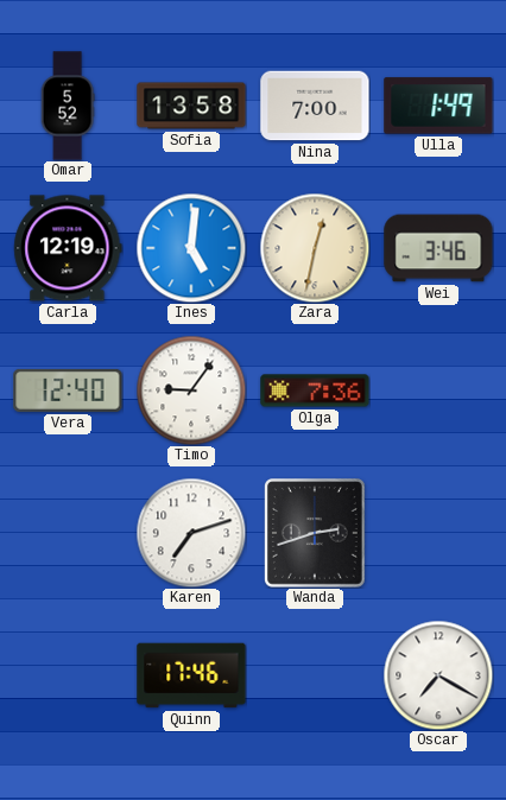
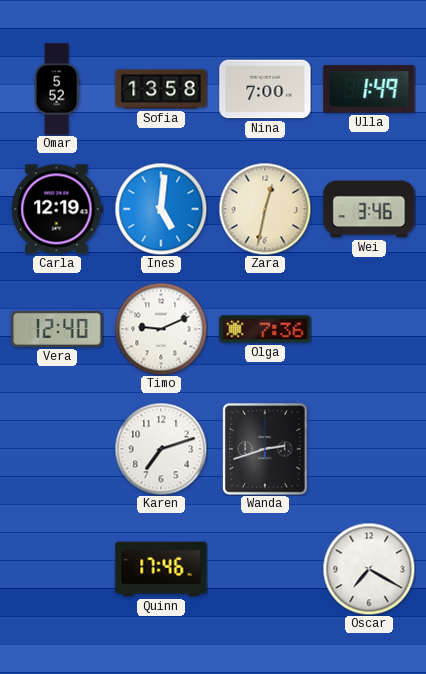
Timo: 9:06 -> 9:11
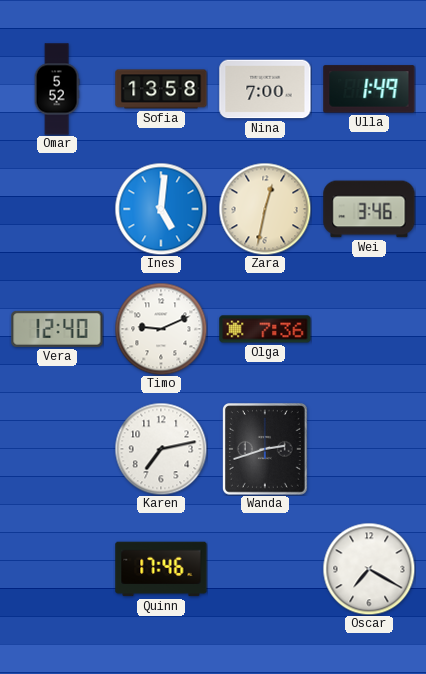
Carla: 12:19 -> none
Karen: 7:12 -> 7:13
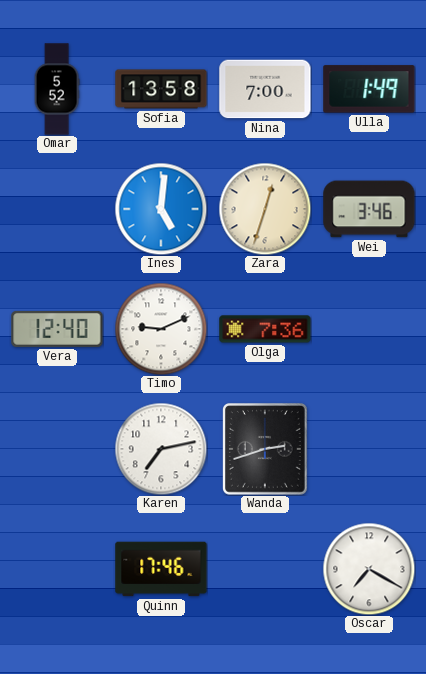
Zara: 12:32 -> 12:33
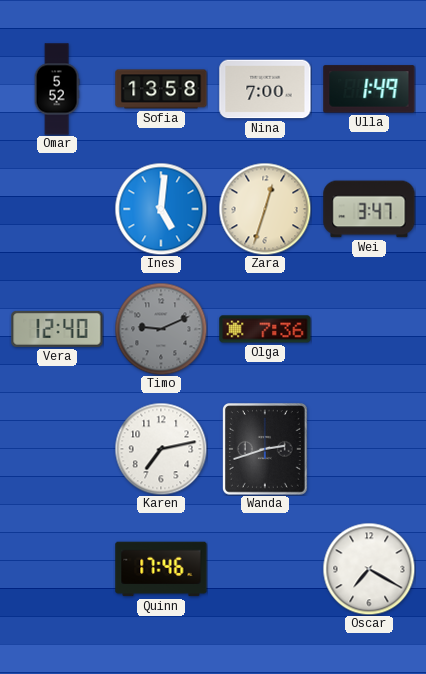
Wei: 3:46 -> 3:47
Timo dial: white -> grey
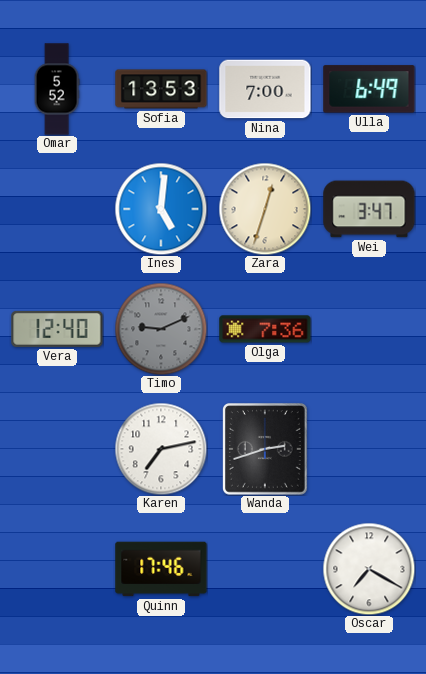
Sofia: 13:58 -> 13:53
Ulla: 1:49 -> 6:49
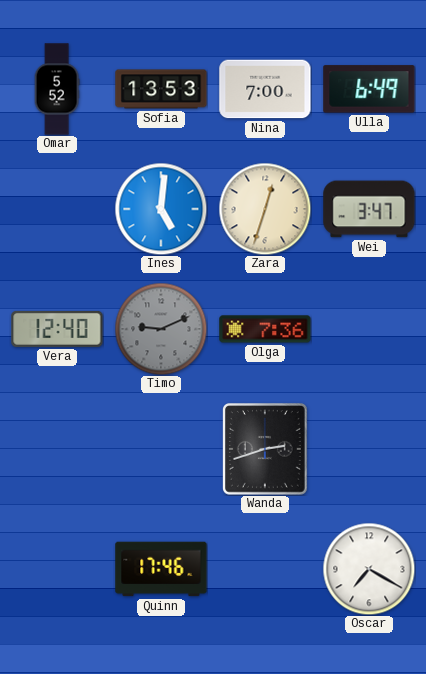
Karen: 7:13 -> none
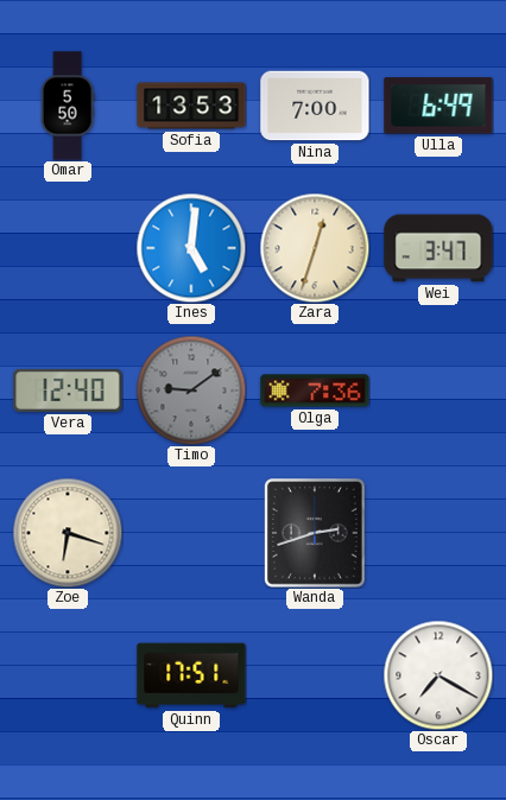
Omar: 5:52 -> 5:50
Timo: 9:11 -> 9:09
Zoe: none -> 6:18
Quinn: 17:46 -> 17:51
